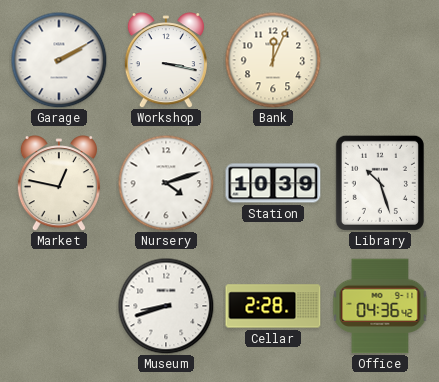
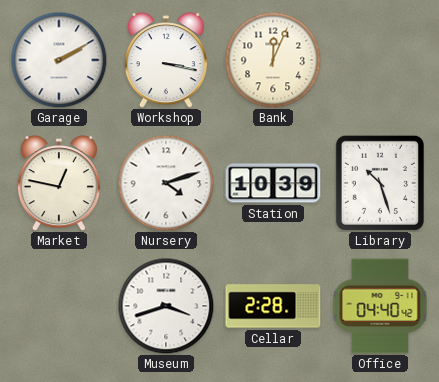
Museum: 8:42 -> 3:42
Office: 04:36 -> 04:40
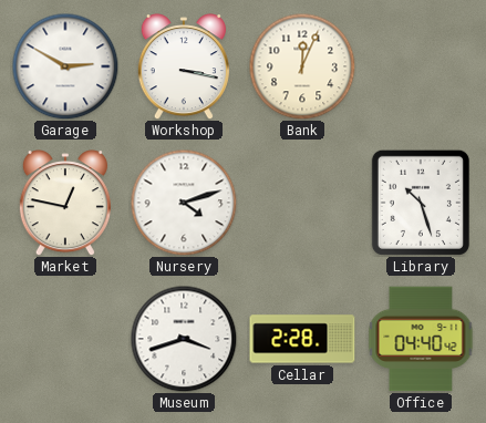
Garage: 2:10 -> 2:50
Station: 10:39 -> none
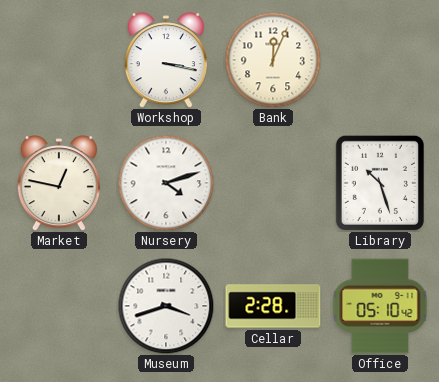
Garage: 2:50 -> none
Office: 04:40 -> 05:10
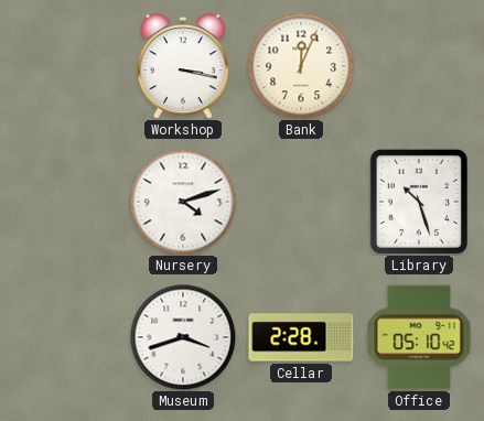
Market: 12:47 -> none
